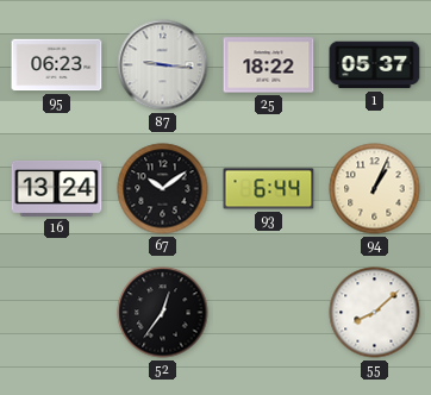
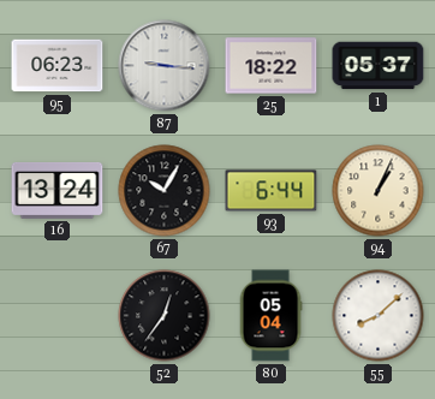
67: 10:09 -> 10:05
80: none -> 05:04
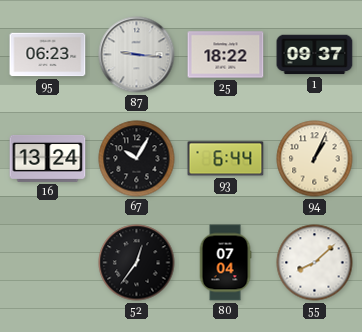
1: 05:37 -> 09:37
80: 05:04 -> 07:04
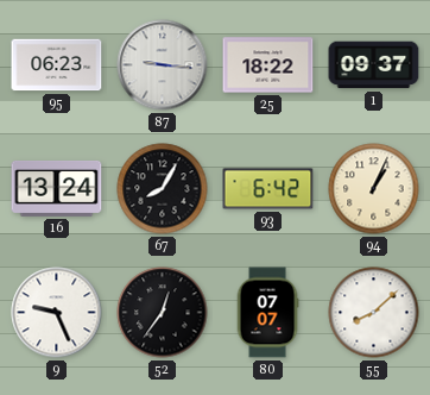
67: 10:05 -> 8:05
93: 6:44 -> 6:42
9: none -> 9:26
80: 07:04 -> 07:07
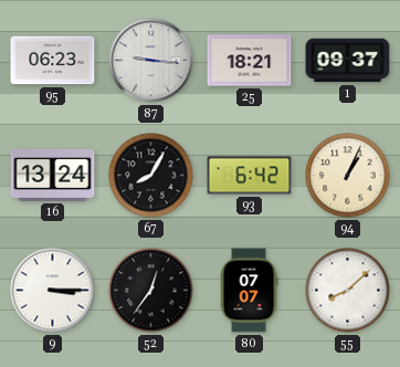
25: 18:22 -> 18:21
9: 9:26 -> 3:15
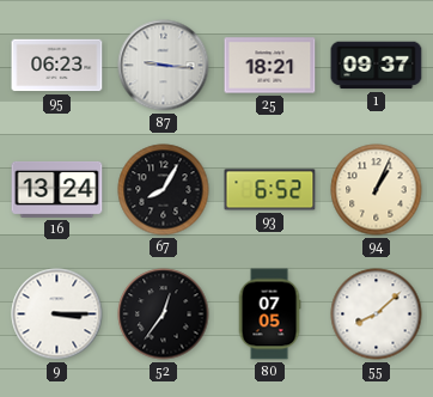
93: 6:42 -> 6:52
80: 07:07 -> 07:05
